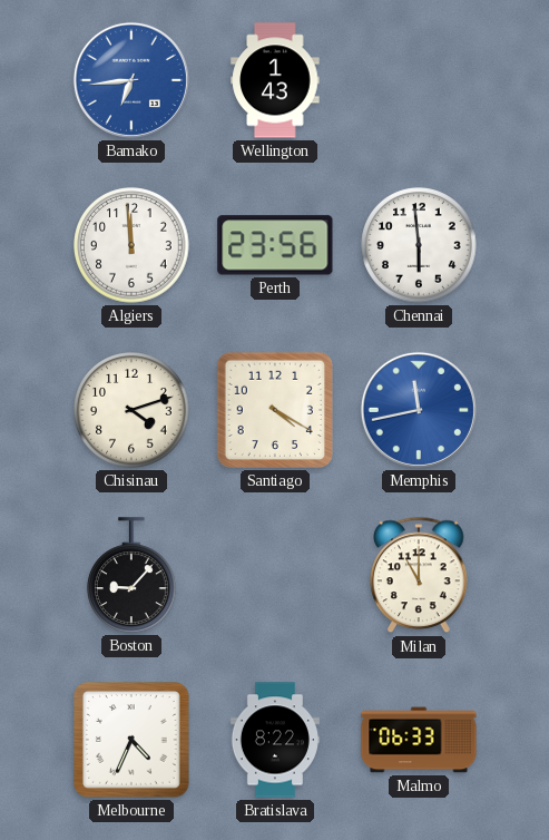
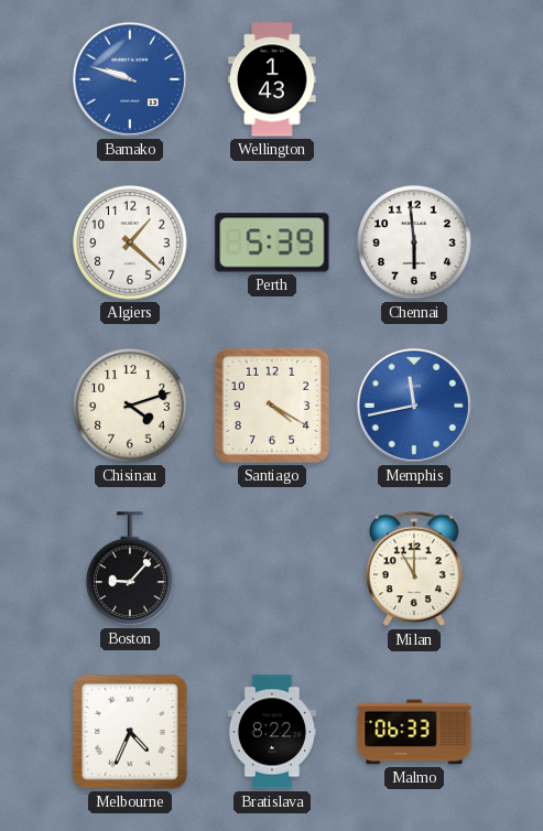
Bamako: 6:44 -> 9:48
Algiers: 11:59 -> 1:22
Perth: 23:56 -> 5:39
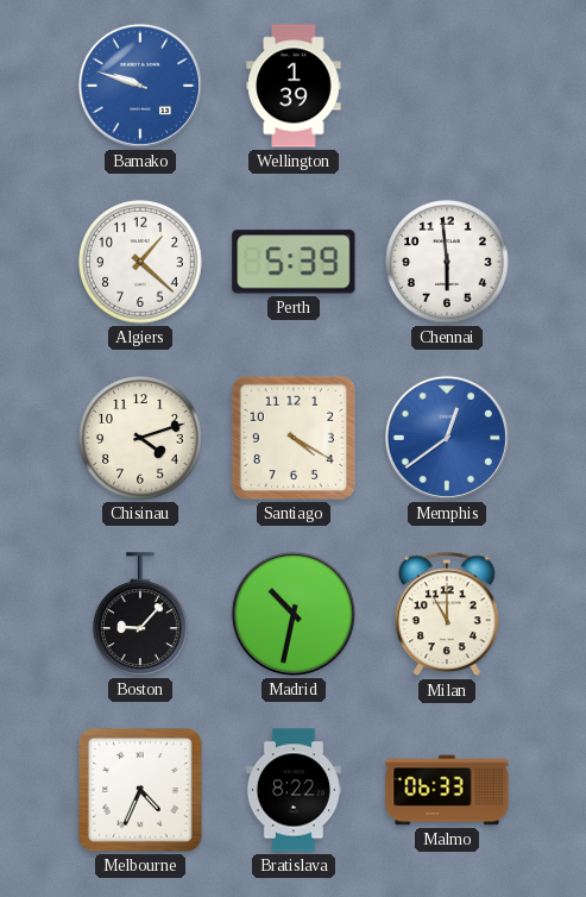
Wellington: 1:43 -> 1:39
Memphis: 11:43 -> 12:39
Madrid: none -> 10:32
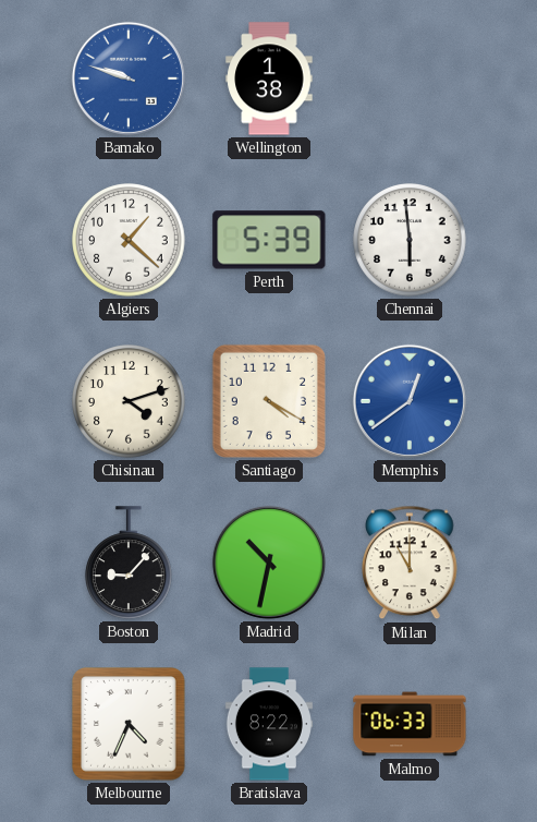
Wellington: 1:39 -> 1:38
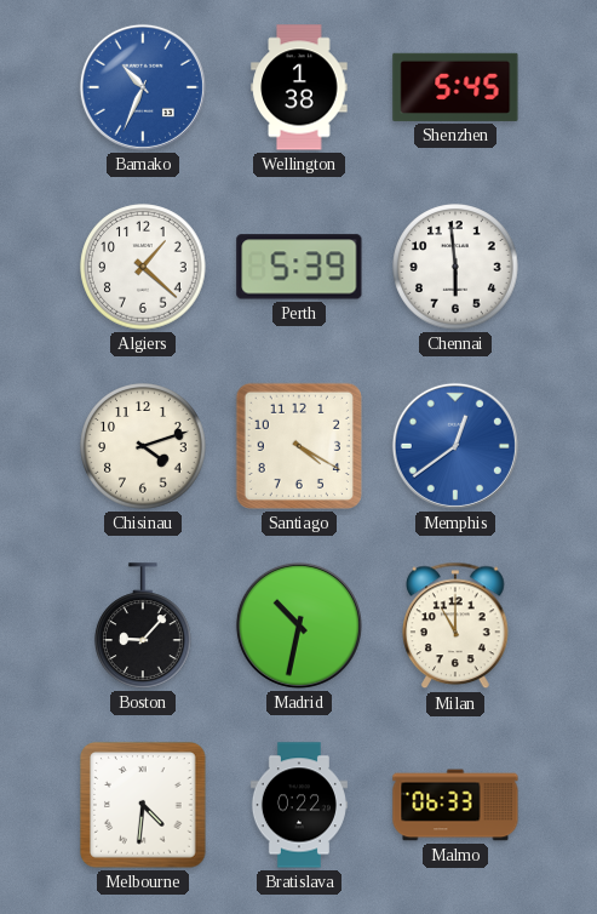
Bamako: 9:48 -> 10:34
Shenzhen: none -> 5:45
Melbourne: 4:34 -> 4:31
Bratislava: 8:22 -> 0:22
